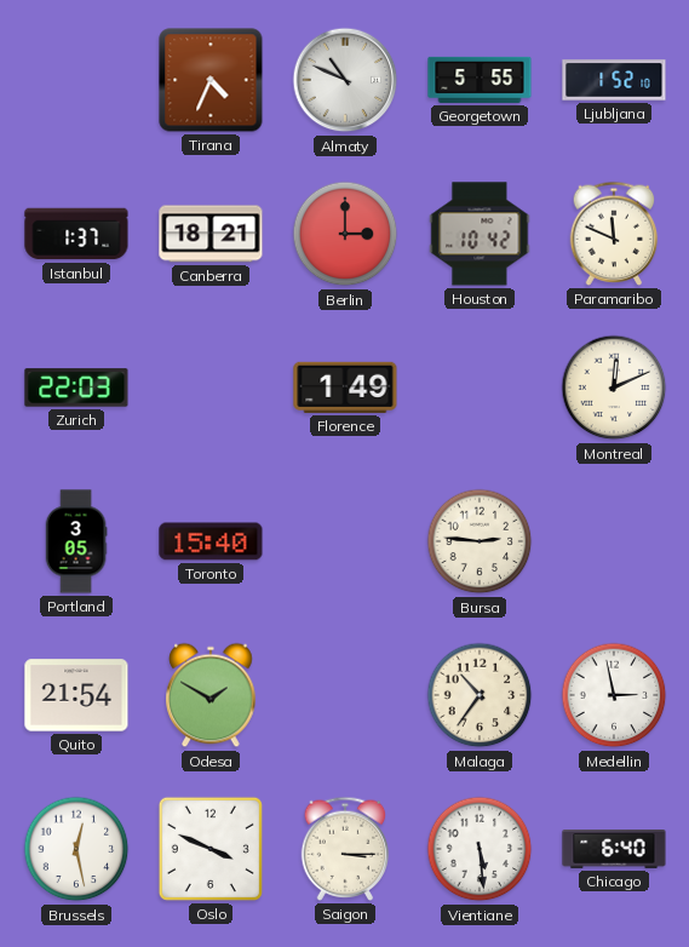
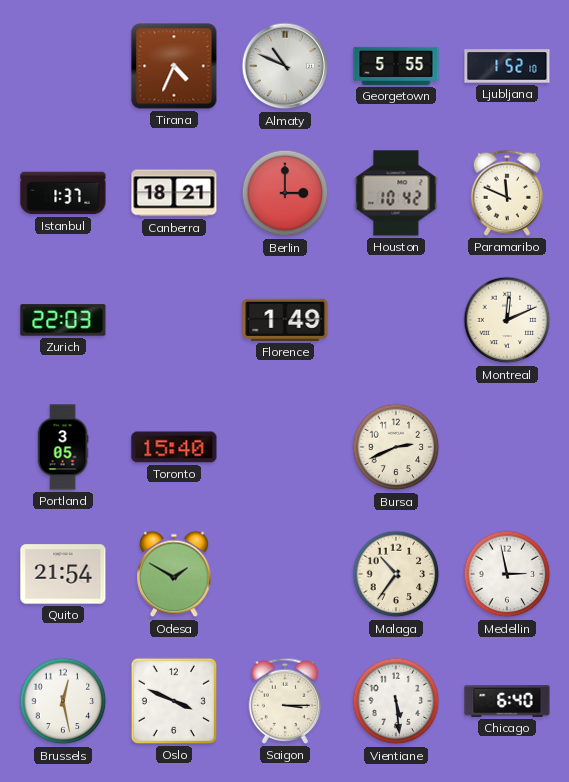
Bursa: 2:46 -> 2:41
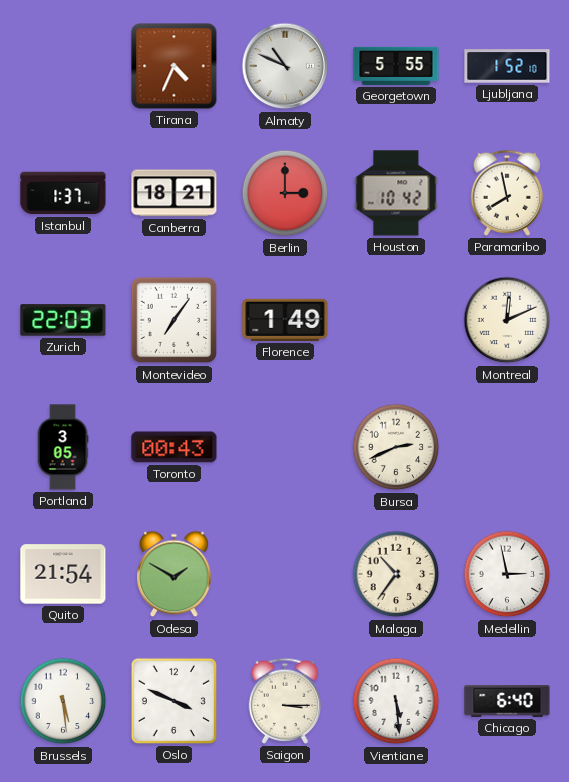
Paramaribo: 11:49 -> 7:58
Montevideo: none -> 7:06
Toronto: 15:40 -> 00:43
Brussels: 12:28 -> 5:29
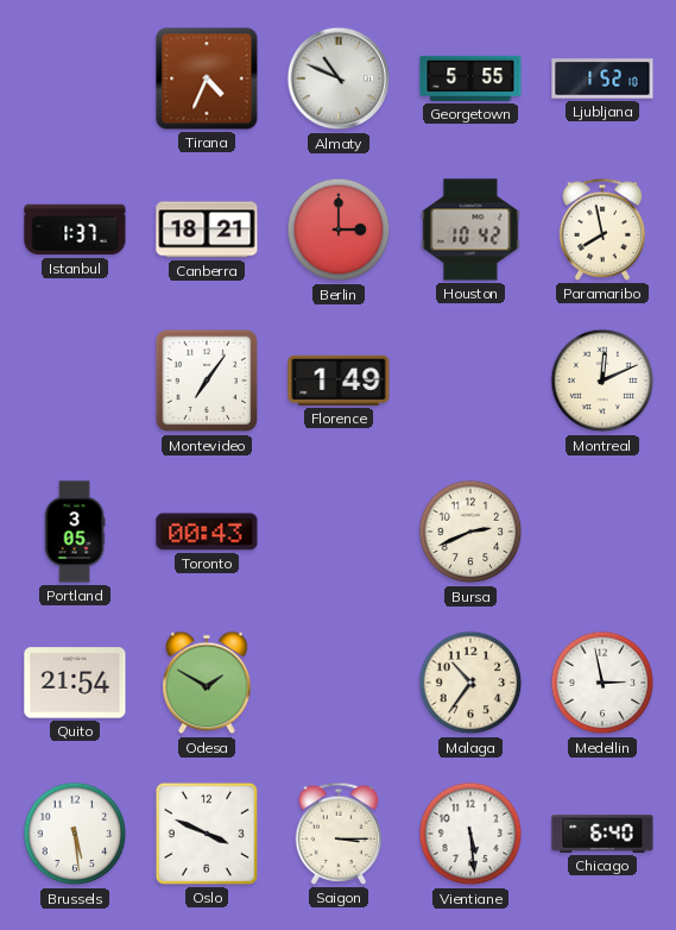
Zurich: 22:03 -> none
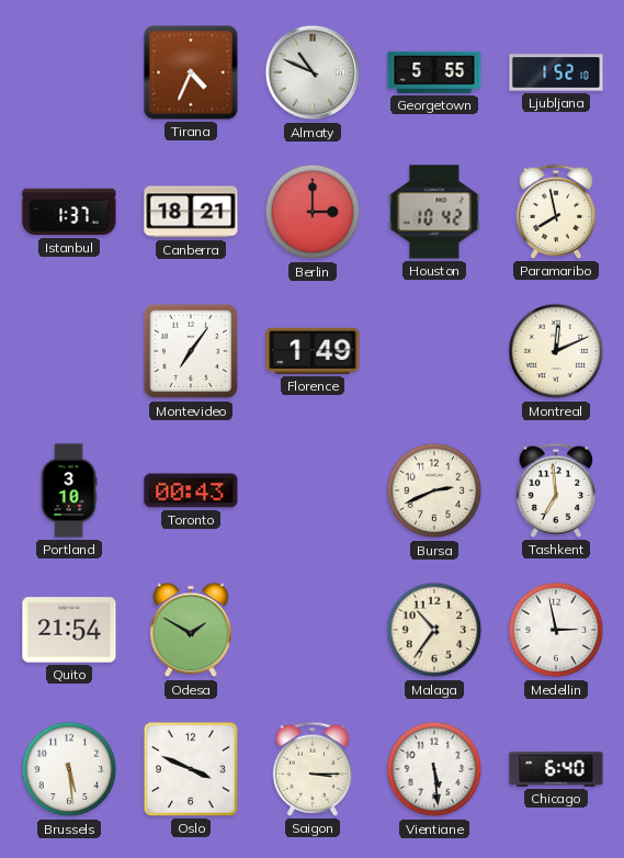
Portland: 3:05 -> 3:10
Tashkent: none -> 6:59
